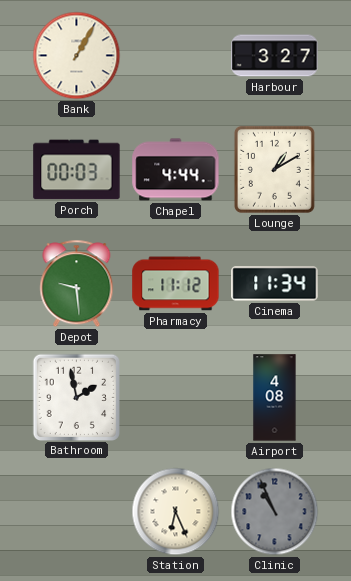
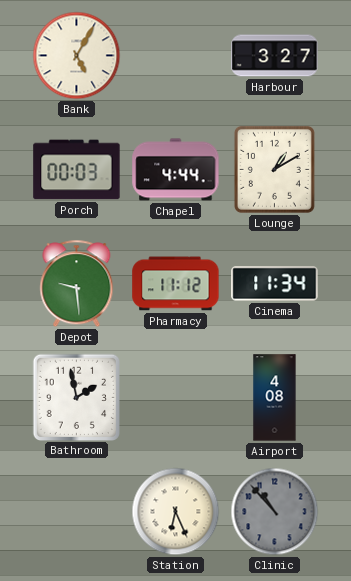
Bank: 1:05 -> 5:05
Clinic: 10:56 -> 10:53
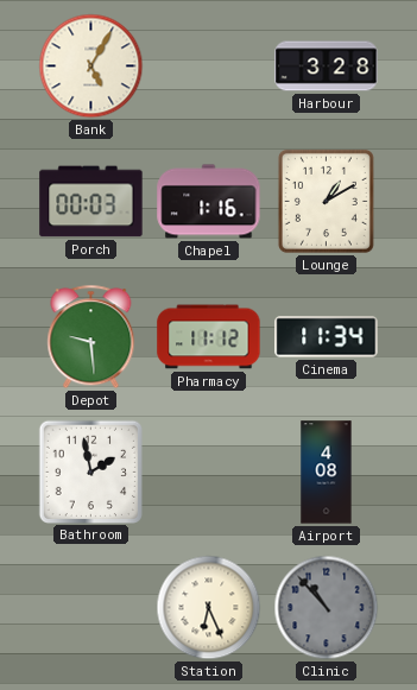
Harbour: 3:27 -> 3:28
Chapel: 4:44 -> 1:16
